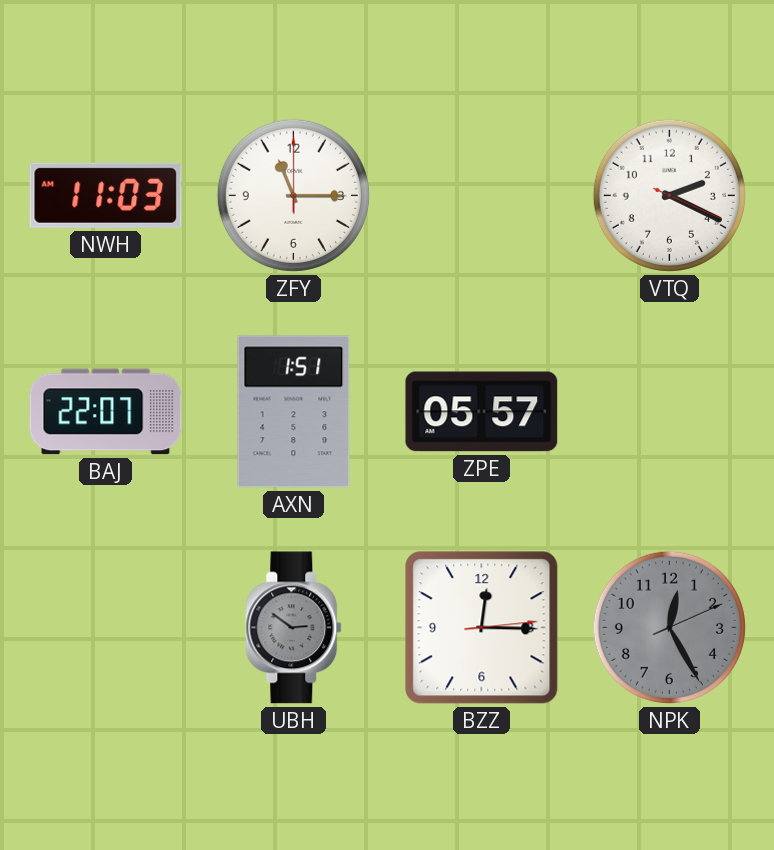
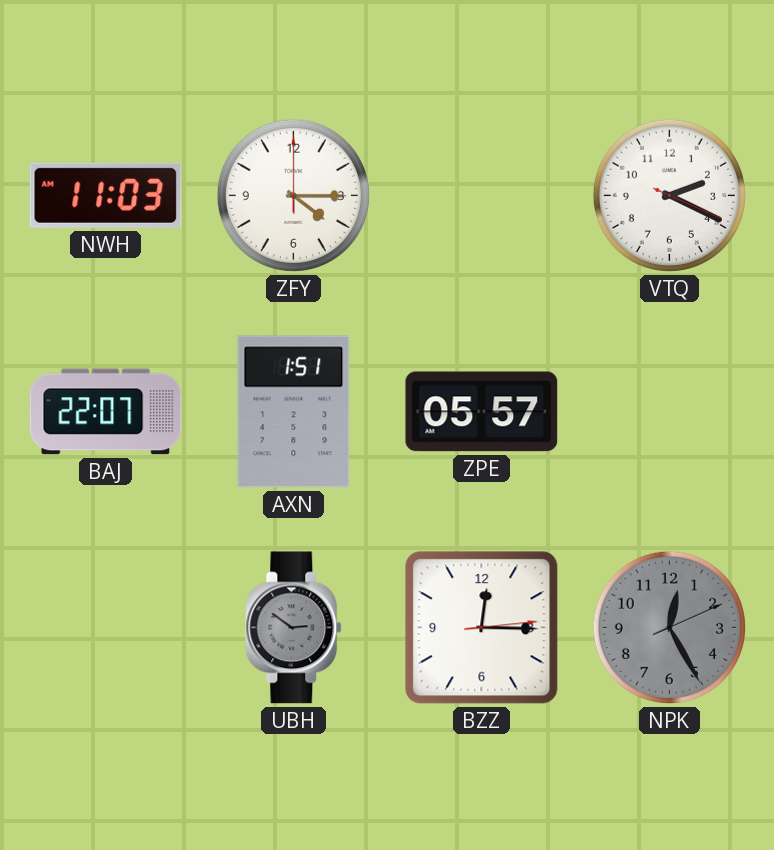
ZFY: 11:15 -> 4:15
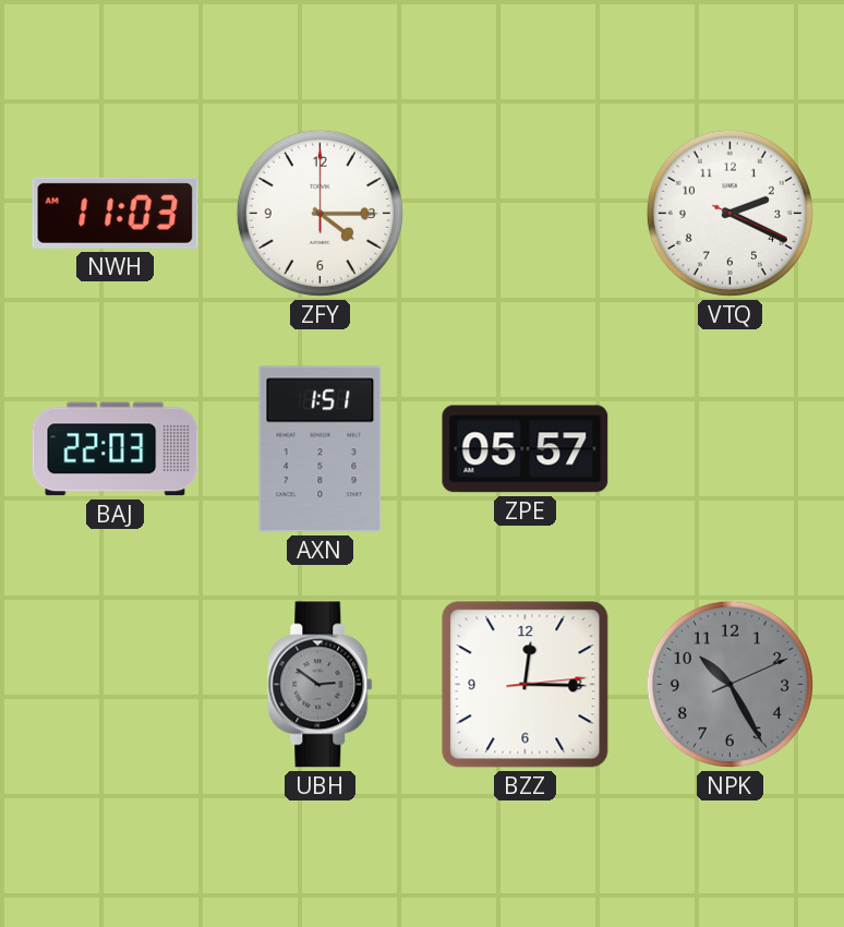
BAJ: 22:07 -> 22:03
NPK: 12:25 -> 10:25
